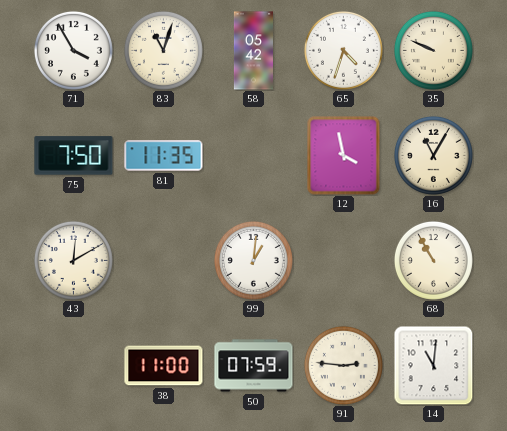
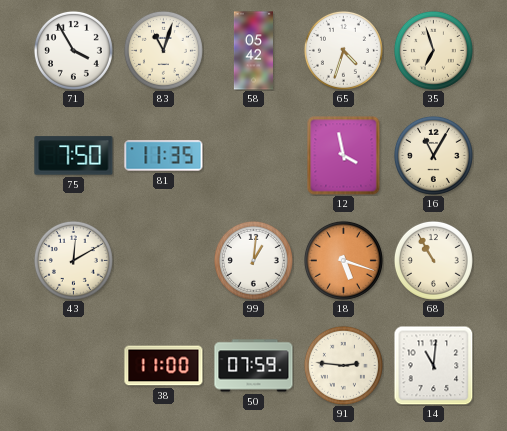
35: 9:49 -> 6:57
18: none -> 5:18
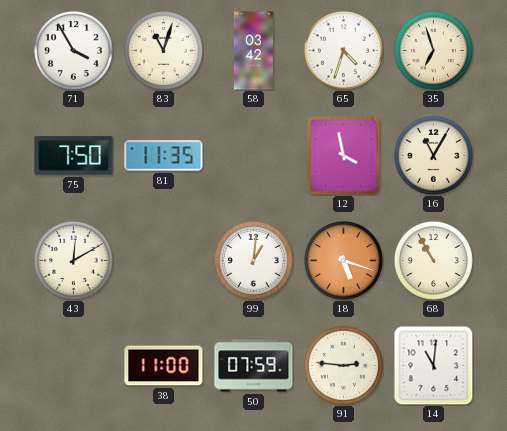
58: 05:42 -> 03:42
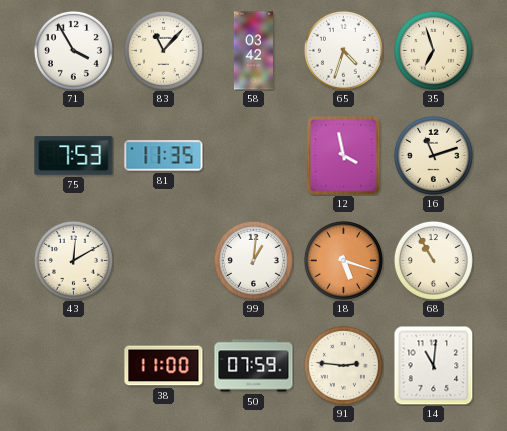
83: 11:03 -> 11:07
75: 7:50 -> 7:53
16: 11:05 -> 11:12
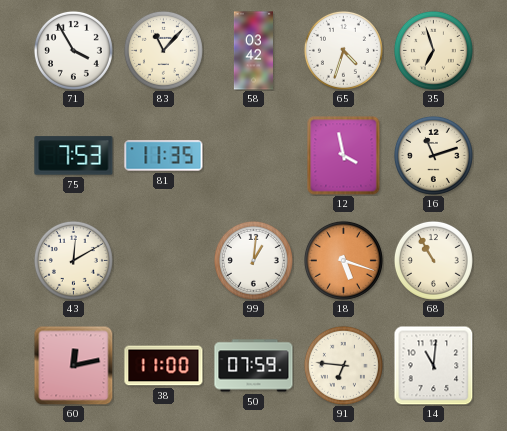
60: none -> 12:13
91: 2:46 -> 6:46
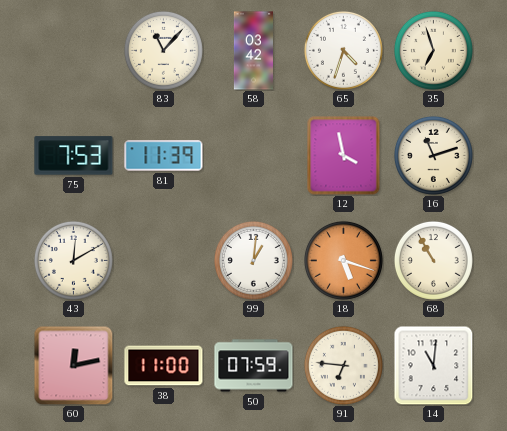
71: 3:55 -> none
81: 11:35 -> 11:39
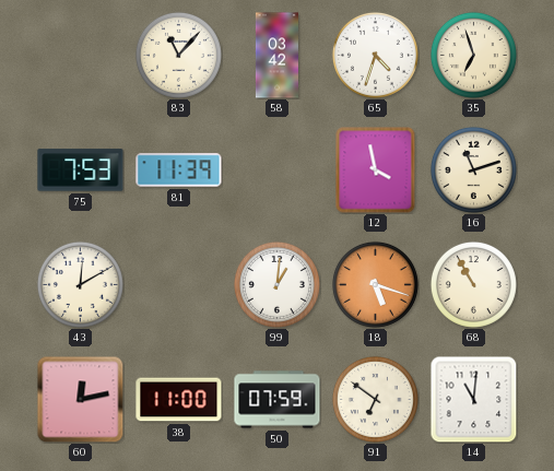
91: 6:46 -> 6:51
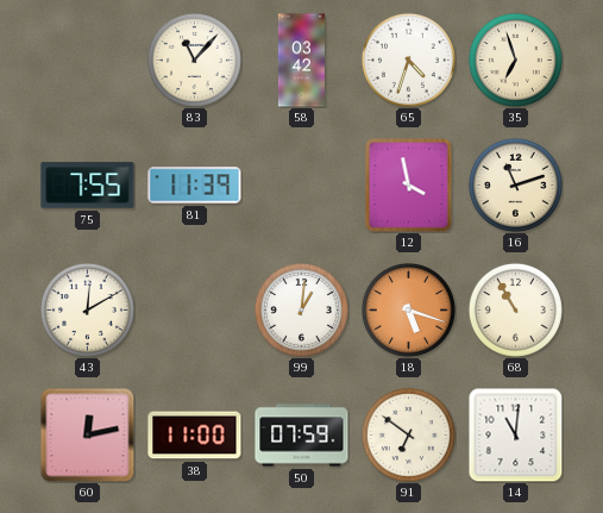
75: 7:53 -> 7:55
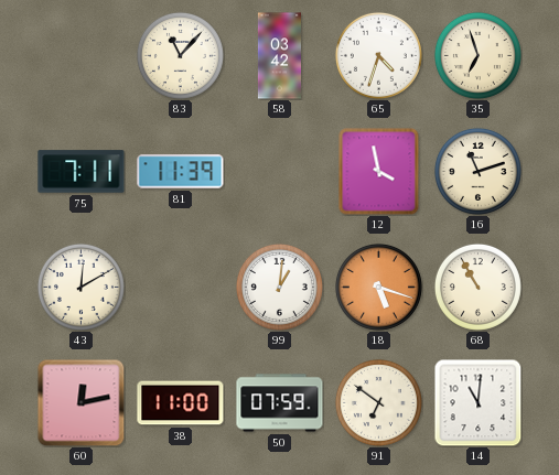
75: 7:55 -> 7:11
